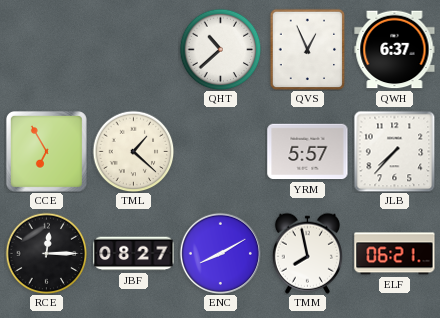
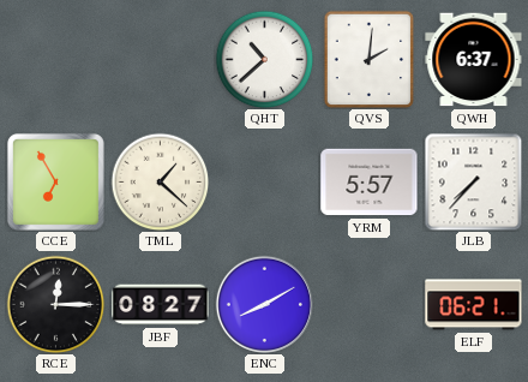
QVS: 12:56 -> 2:01
TMM: 7:58 -> none
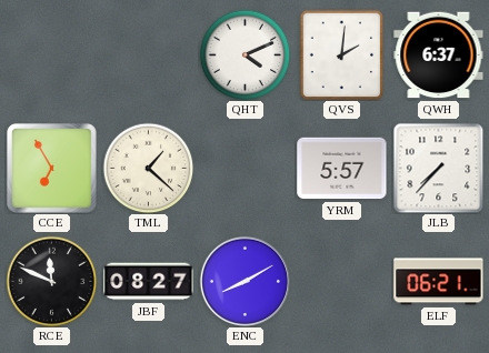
QHT: 10:38 -> 4:11
RCE: 12:15 -> 11:49
